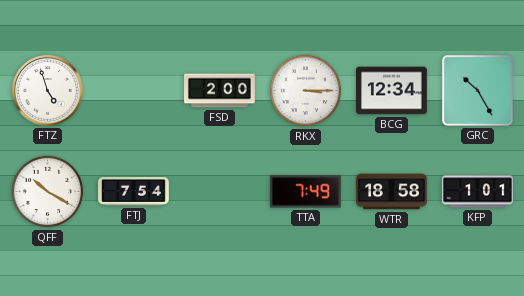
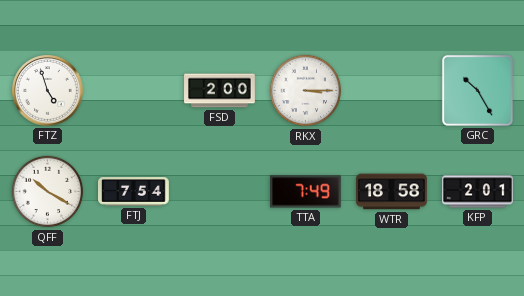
BCG: 12:34 -> none
KFP: 1:01 -> 2:01
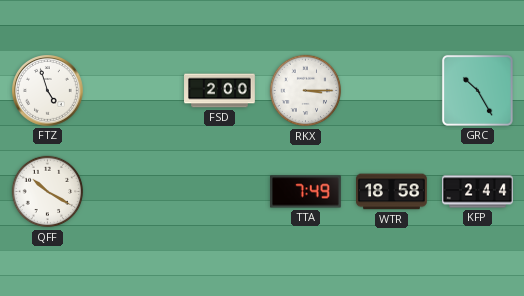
FTJ: 7:54 -> none
KFP: 2:01 -> 2:44
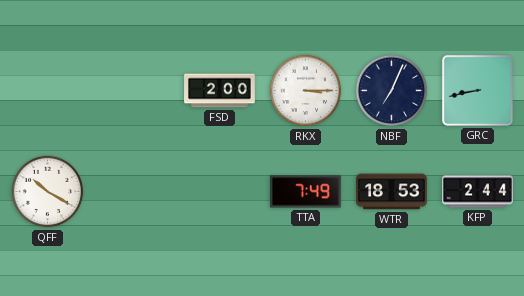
FTZ: 4:57 -> none
NBF: none -> 7:04
GRC: 10:25 -> 8:43
WTR: 18:58 -> 18:53
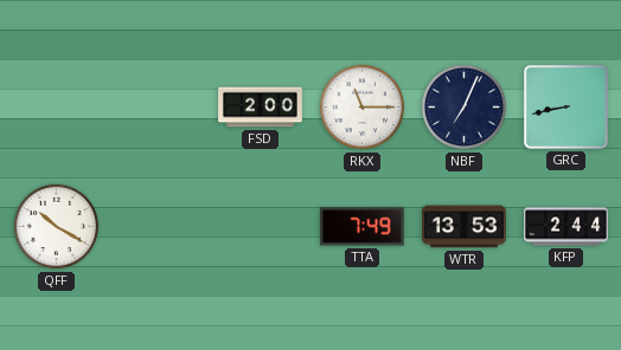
RKX: 3:15 -> 11:15
WTR: 18:53 -> 13:53
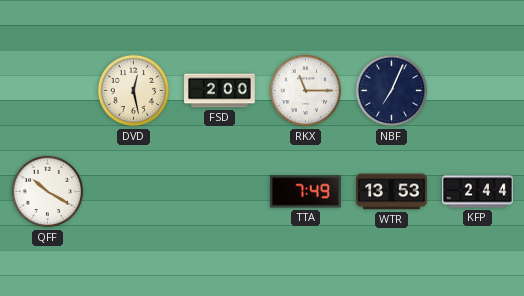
DVD: none -> 12:28
GRC: 8:43 -> none
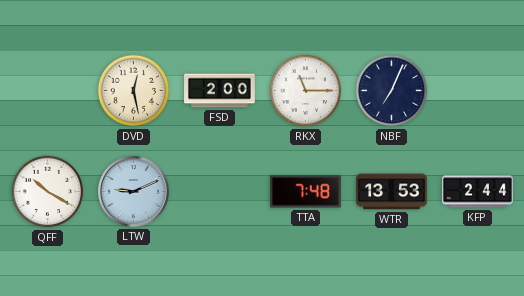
LTW: none -> 9:11
TTA: 7:49 -> 7:48
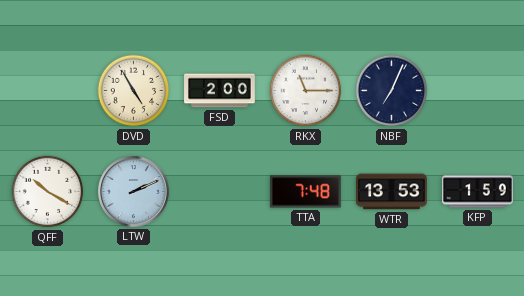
DVD: 12:28 -> 4:55
LTW: 9:11 -> 2:11
KFP: 2:44 -> 1:59
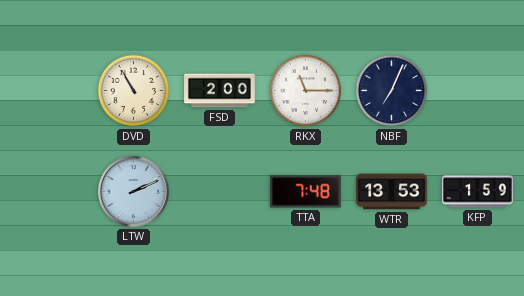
DVD: 4:55 -> 10:55
QFF: 10:20 -> none
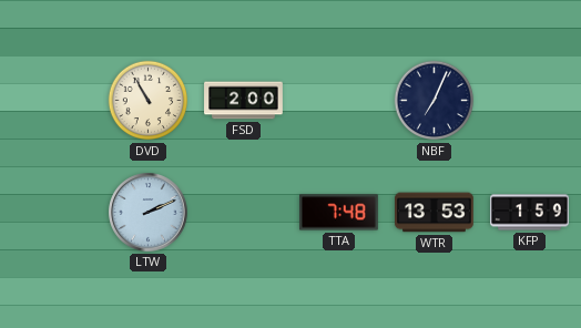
RKX: 11:15 -> none
